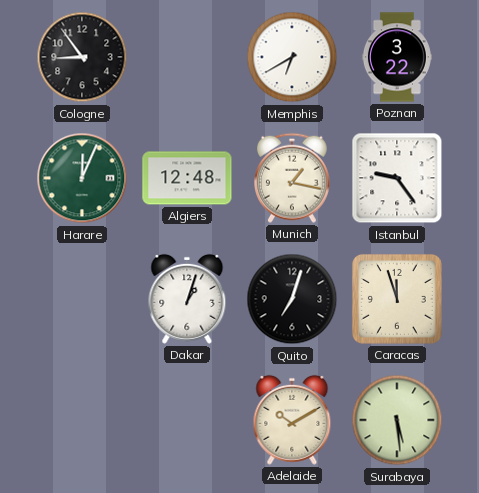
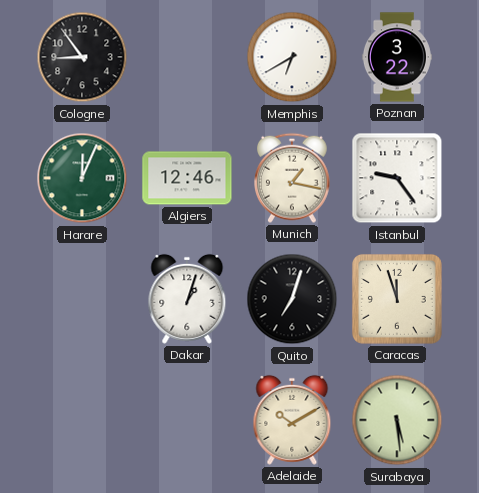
Algiers: 12:48 -> 12:46
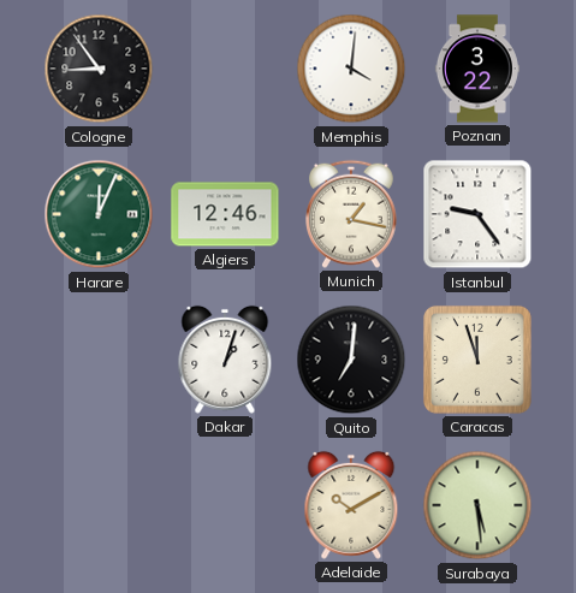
Memphis: 6:40 -> 4:01
Quito: 7:03 -> 7:01
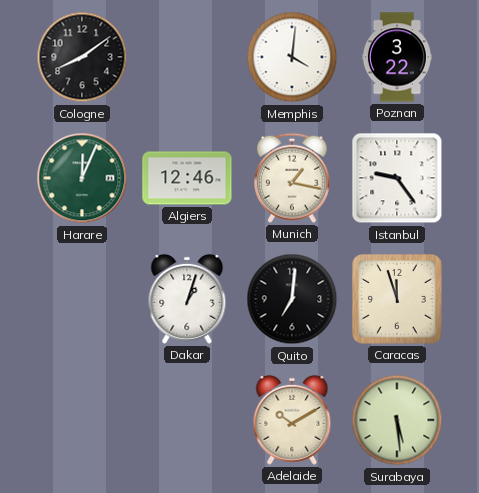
Cologne: 8:54 -> 8:09
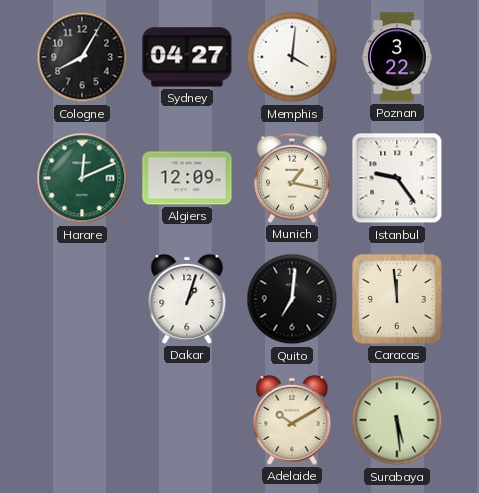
Cologne: 8:09 -> 8:05
Sydney: none -> 04:27
Harare: 12:04 -> 12:11
Algiers: 12:46 -> 12:09
Caracas: 11:57 -> 11:59
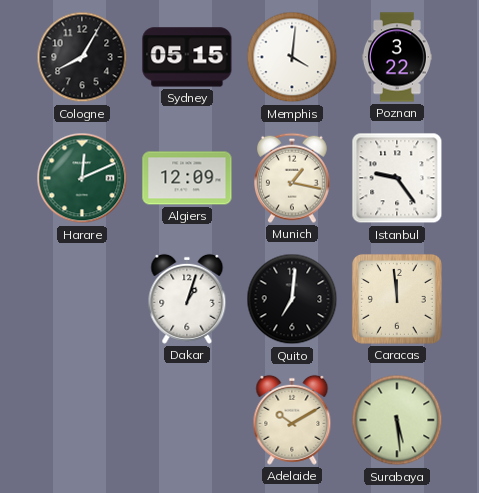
Sydney: 04:27 -> 05:15
